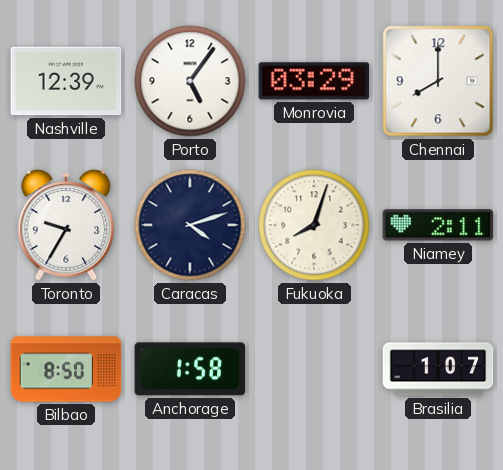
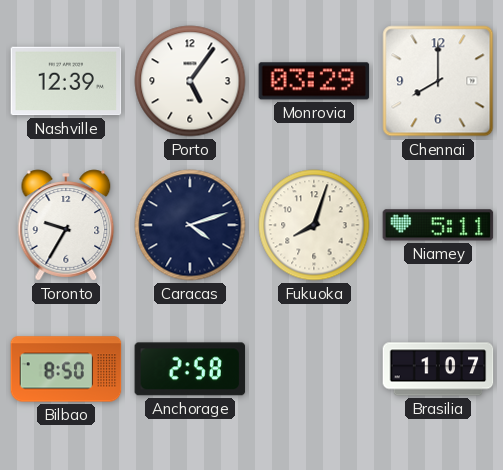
Niamey: 2:11 -> 5:11
Anchorage: 1:58 -> 2:58
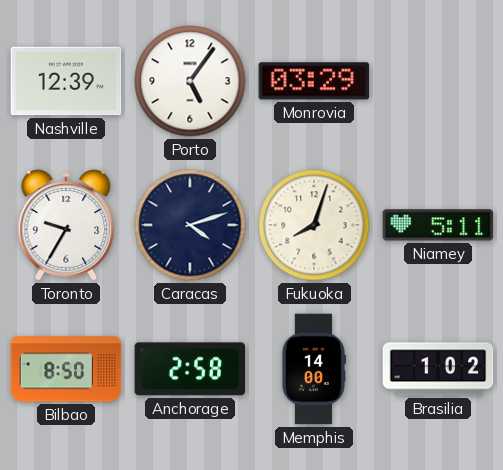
Chennai: 8:00 -> none
Memphis: none -> 14:00
Brasilia: 1:07 -> 1:02
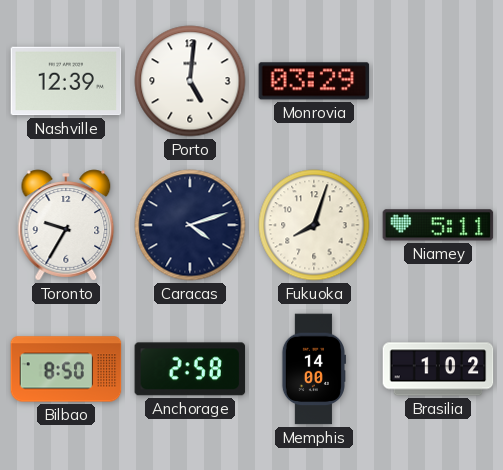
Porto: 5:06 -> 5:01
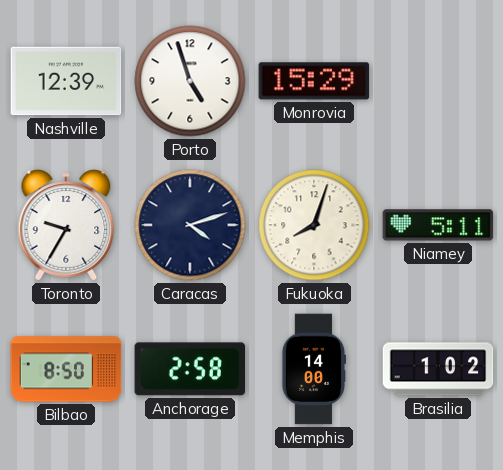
Porto: 5:01 -> 4:57
Monrovia: 03:29 -> 15:29
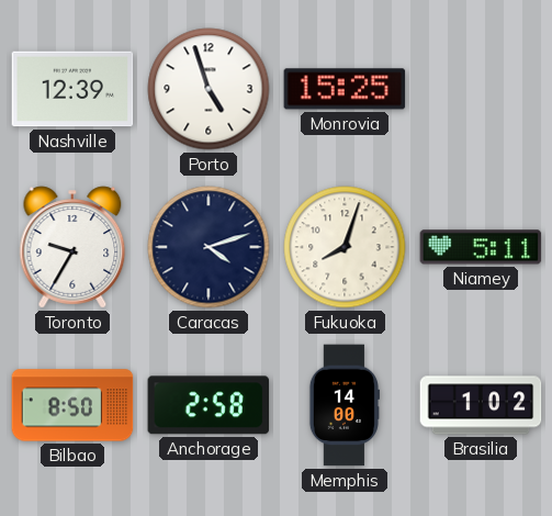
Monrovia: 15:29 -> 15:25
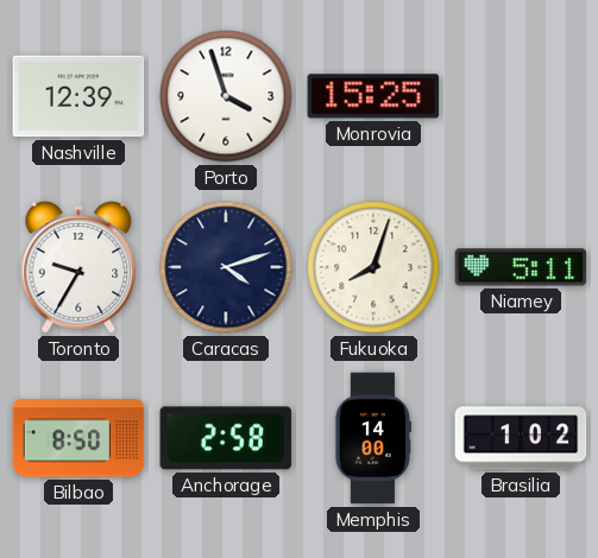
Porto: 4:57 -> 3:57
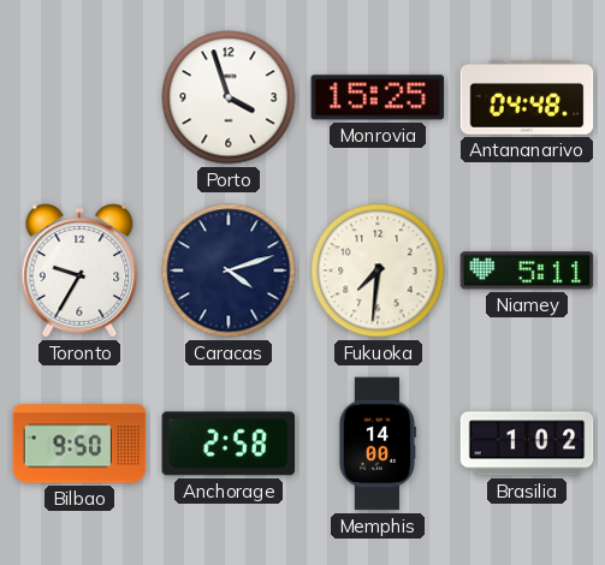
Nashville: 12:39 -> none
Antananarivo: none -> 04:48
Fukuoka: 8:03 -> 7:31
Bilbao: 8:50 -> 9:50
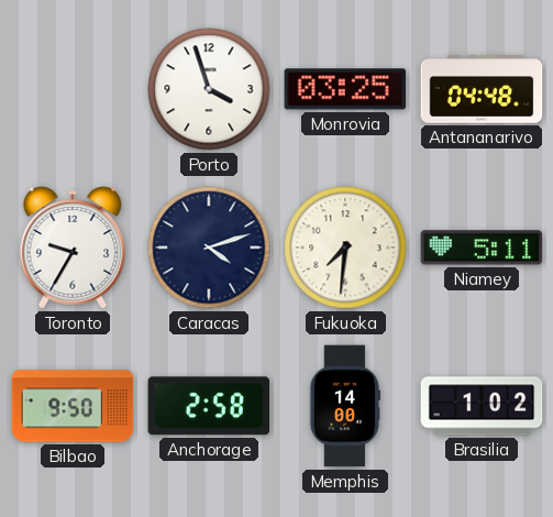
Monrovia: 15:25 -> 03:25
